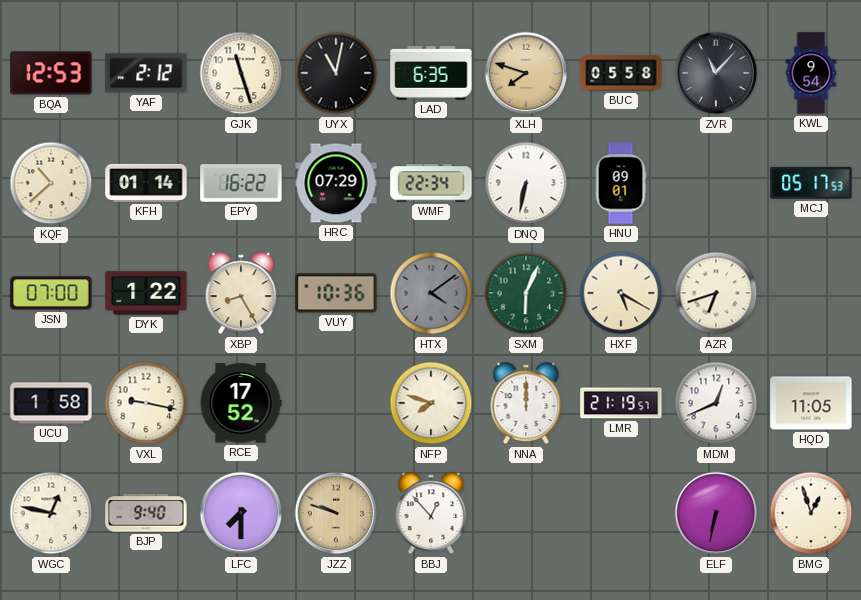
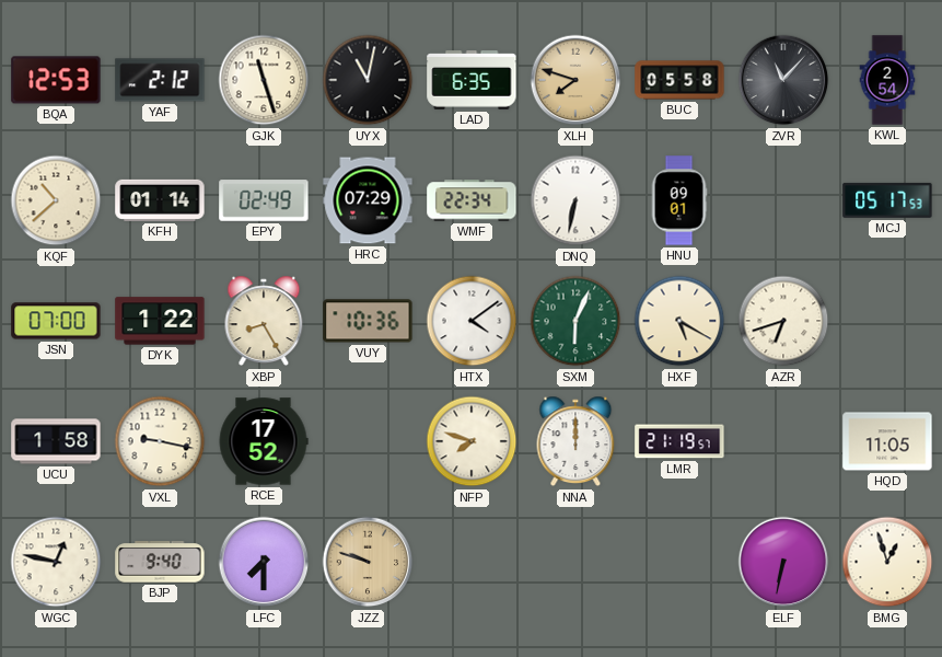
KWL: 9:54 -> 2:54
EPY: 16:22 -> 02:49
HTX dial: grey -> white
MDM: 12:41 -> none
BBJ: 12:53 -> none
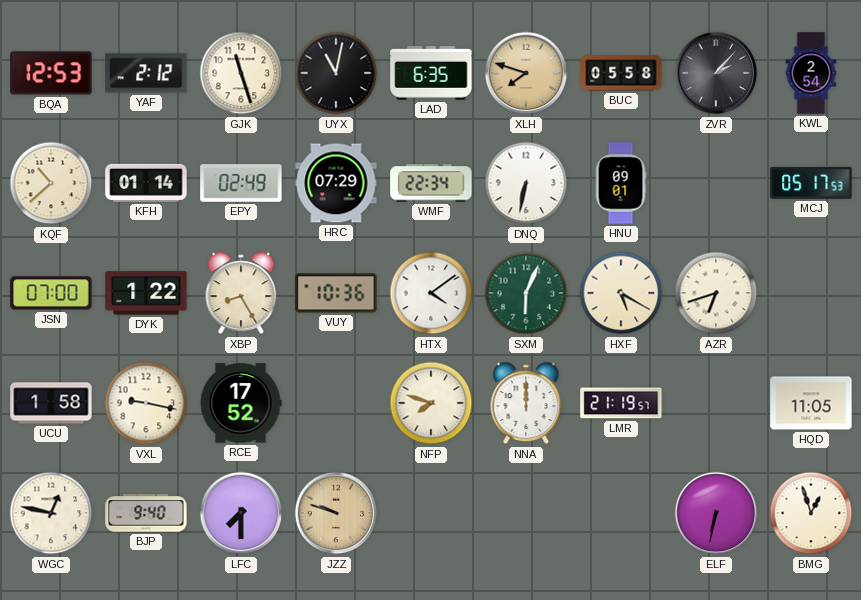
ZVR: 11:07 -> 2:07
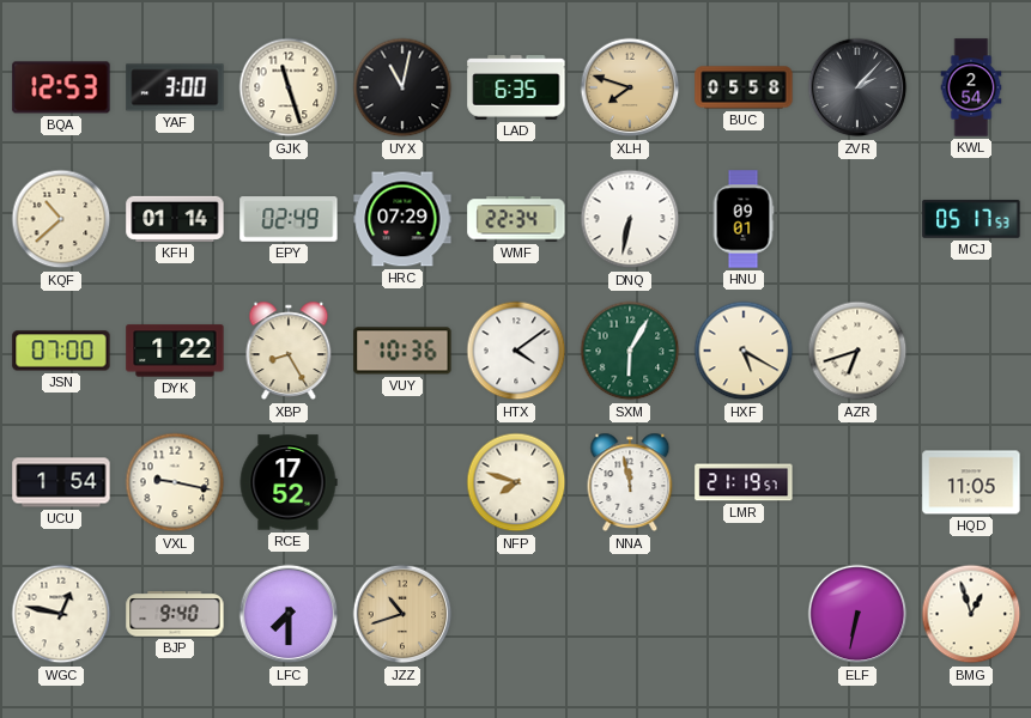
YAF: 2:12 -> 3:00
SXM: 6:04 -> 6:05
UCU: 1:58 -> 1:54
NNA: 12:00 -> 11:58
JZZ: 9:48 -> 10:42
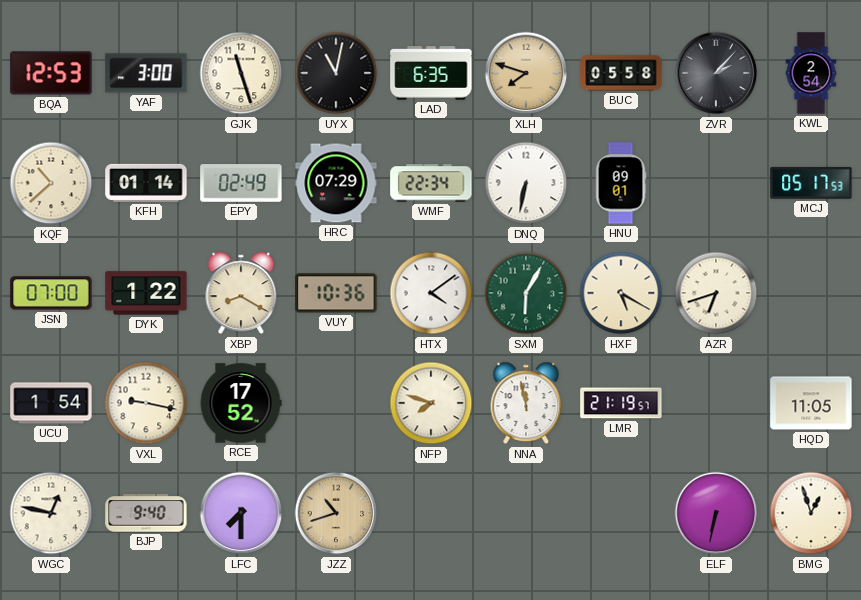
XBP: 8:25 -> 8:20
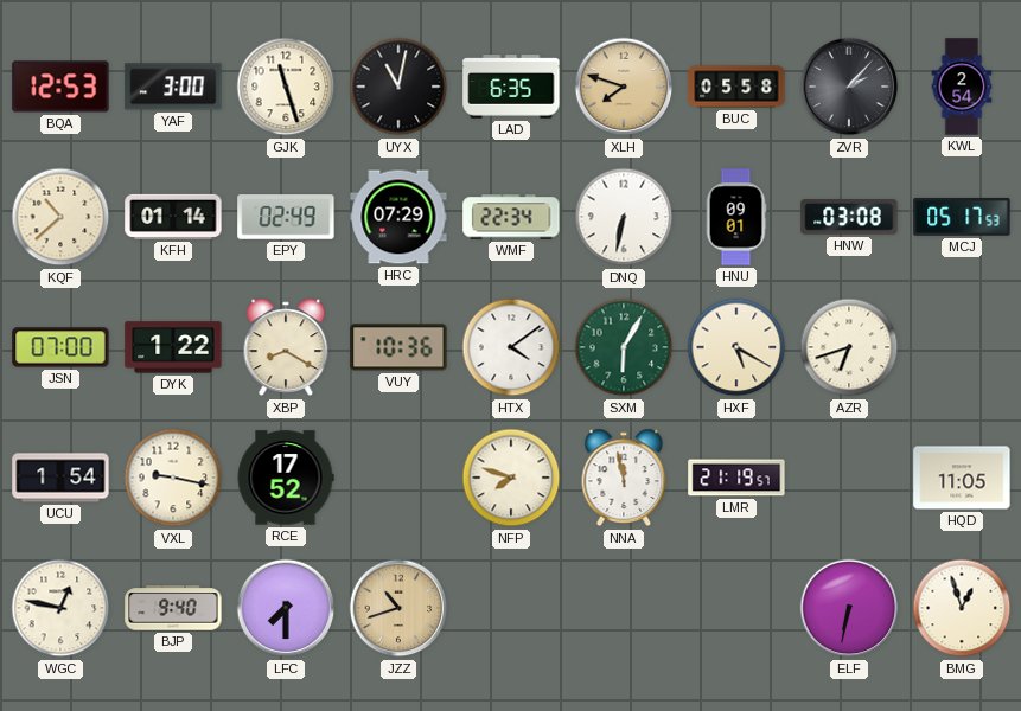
HNW: none -> 03:08
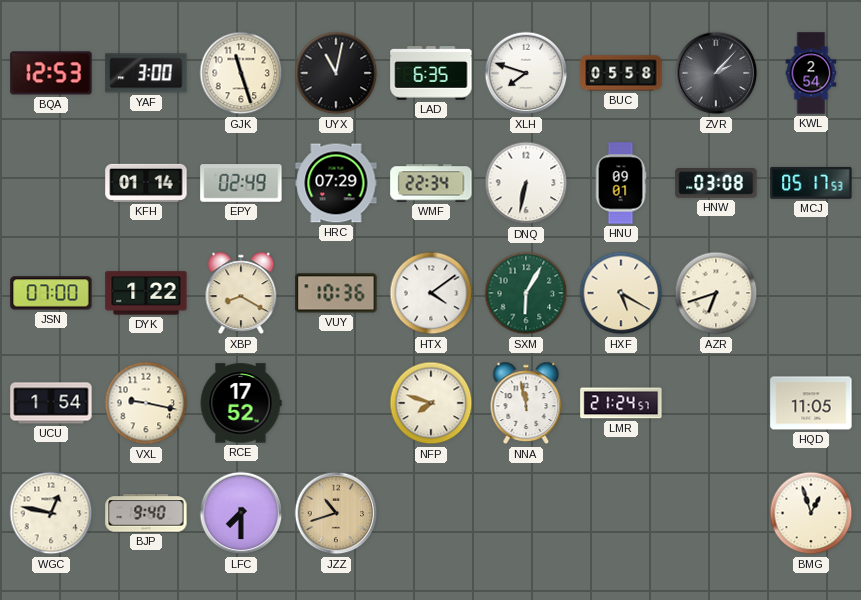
XLH dial: champagne -> white
KQF: 10:38 -> none
LMR: 21:19 -> 21:24
ELF: 6:32 -> none
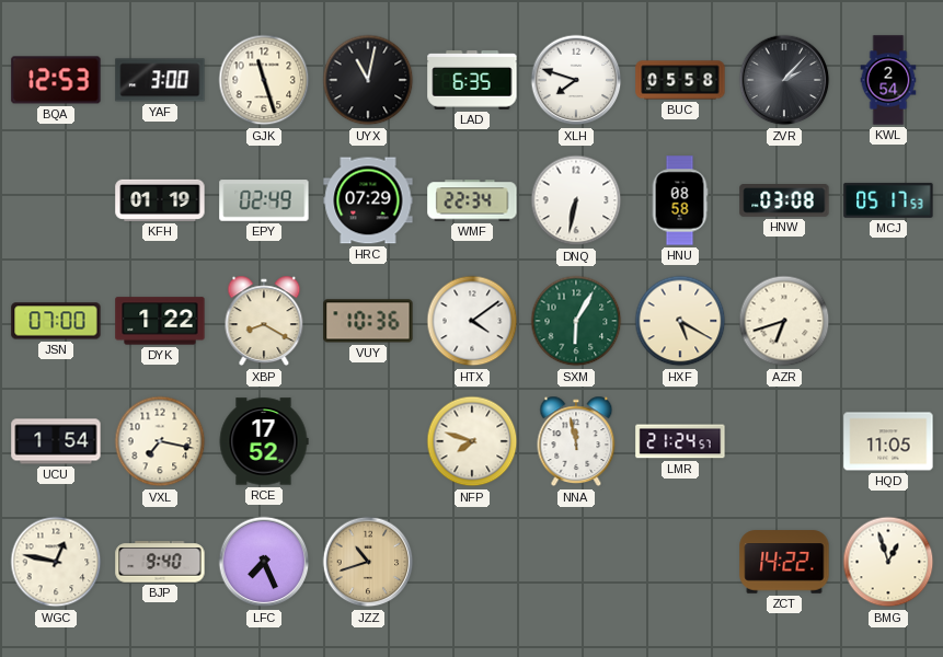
KFH: 01:14 -> 01:19
HNU: 09:01 -> 08:58
VXL: 9:17 -> 7:17
LFC: 7:30 -> 7:26
ZCT: none -> 14:22
